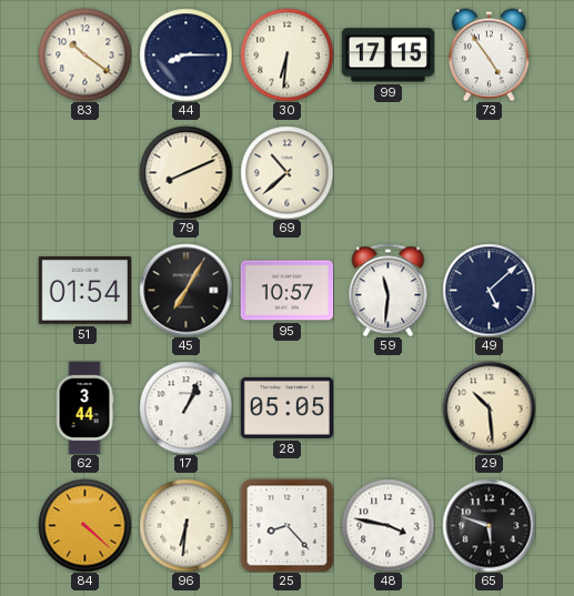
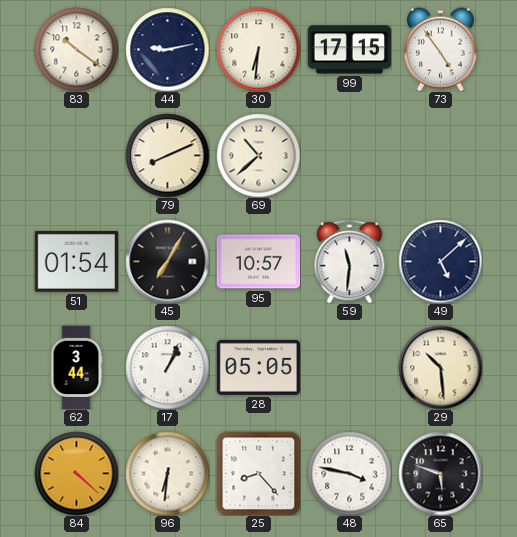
44: 8:15 -> 9:13
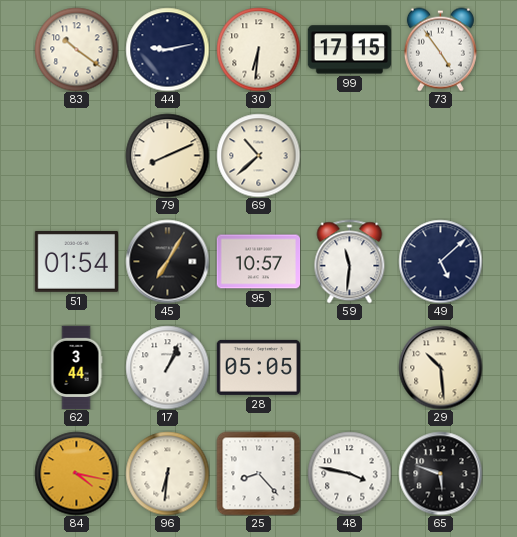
84: 4:22 -> 4:17
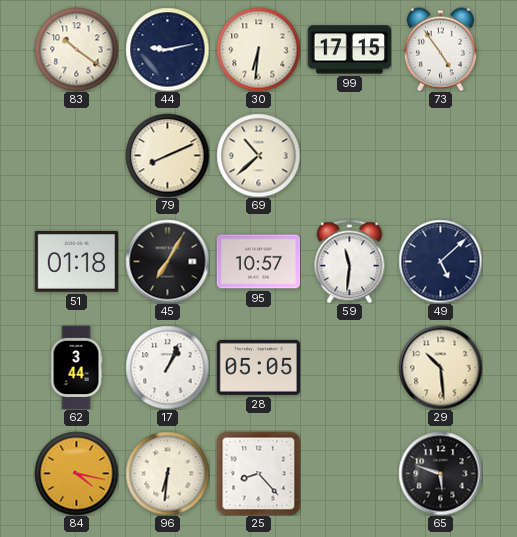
51: 01:54 -> 01:18
48: 3:47 -> none
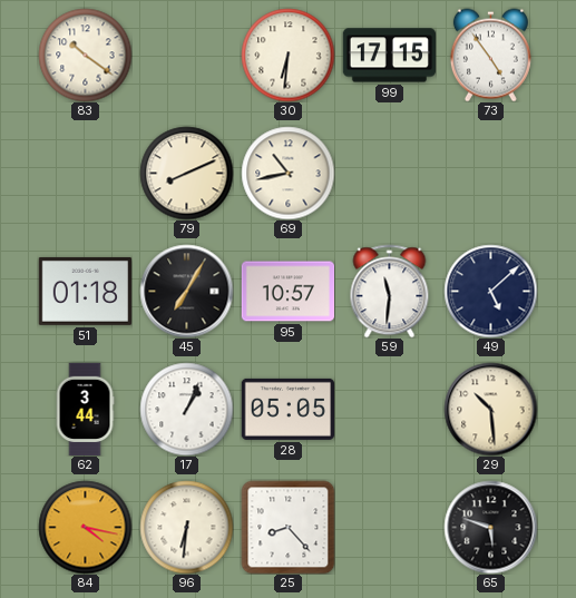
44: 9:13 -> none
69: 10:38 -> 10:43
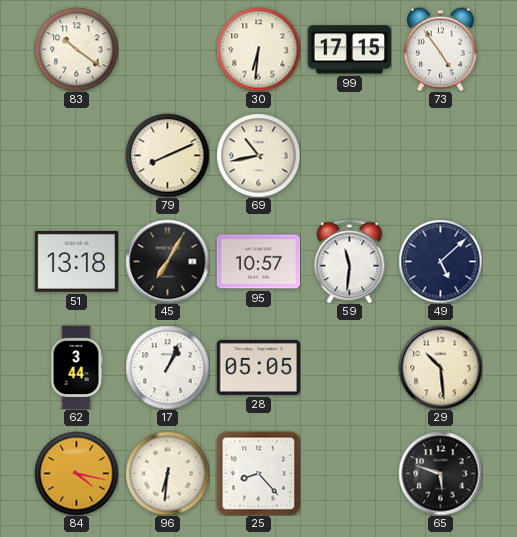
51: 01:18 -> 13:18
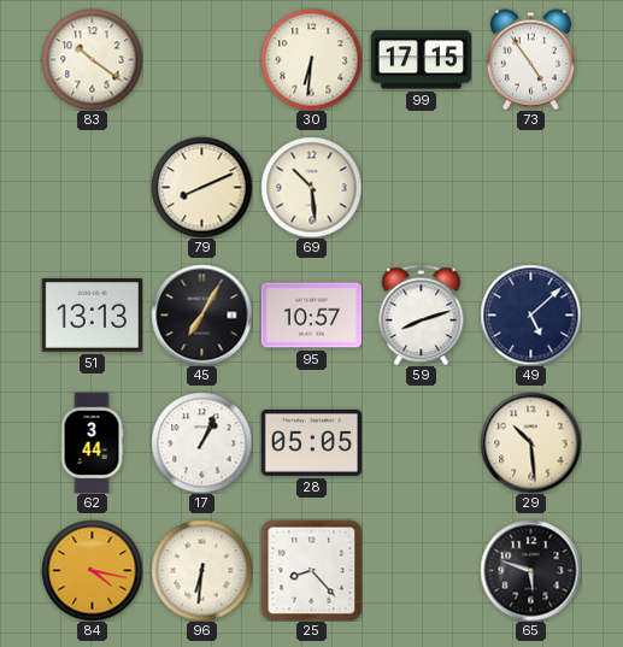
69: 10:43 -> 10:29
51: 13:18 -> 13:13
59: 11:31 -> 8:12
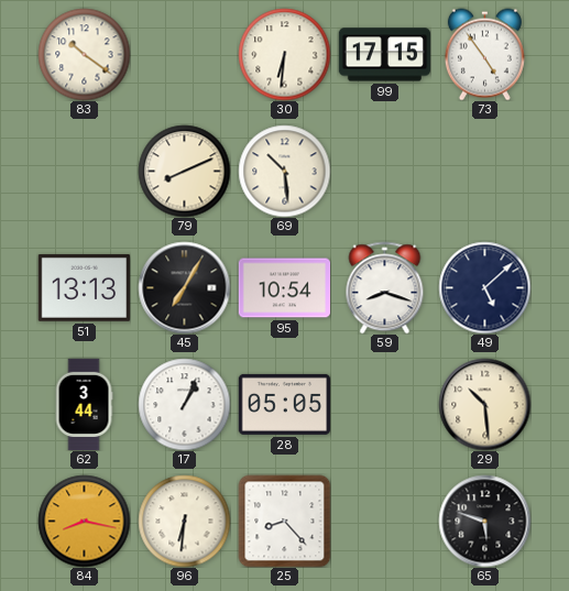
95: 10:57 -> 10:54
59: 8:12 -> 8:18
84: 4:17 -> 8:17
